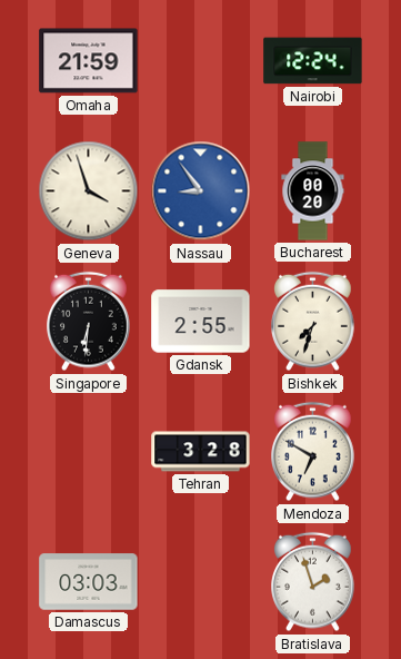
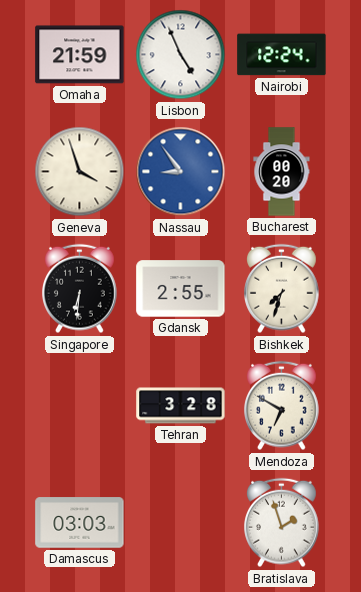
Lisbon: none -> 4:56
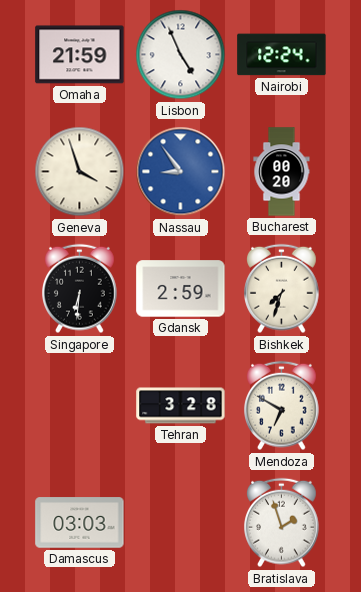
Gdansk: 2:55 -> 2:59
